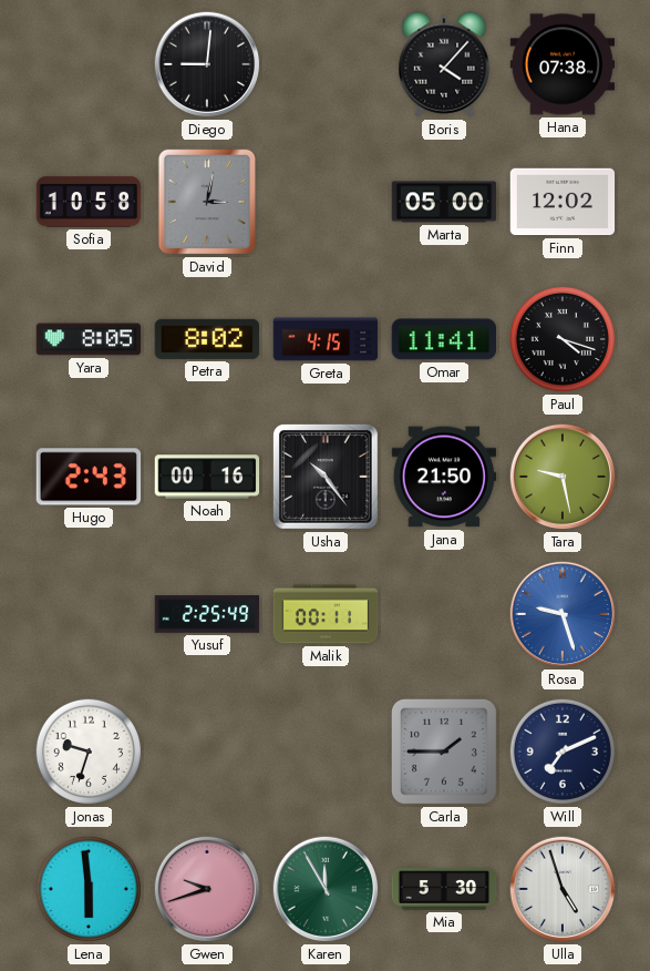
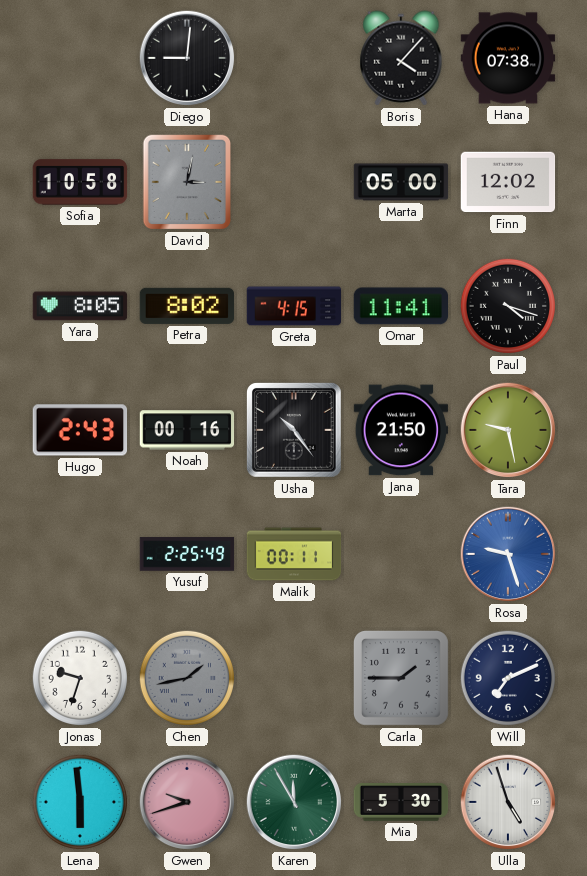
Chen: none -> 1:43
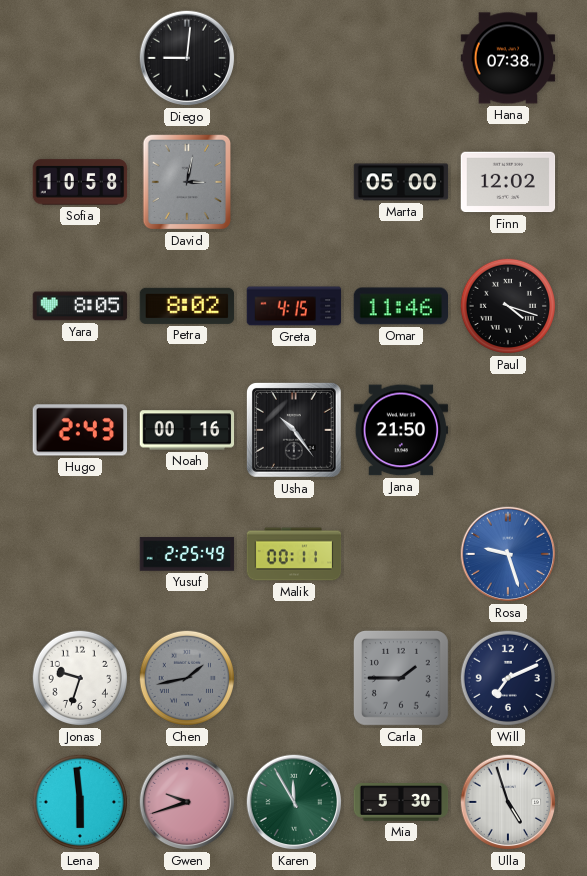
Boris: 4:07 -> none
Omar: 11:41 -> 11:46
Tara: 9:28 -> none
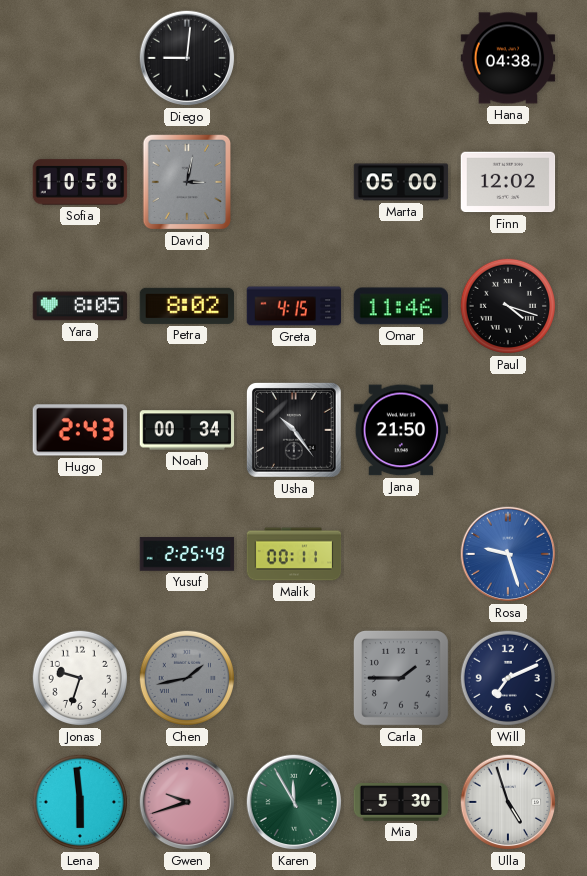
Hana: 07:38 -> 04:38
Noah: 00:16 -> 00:34
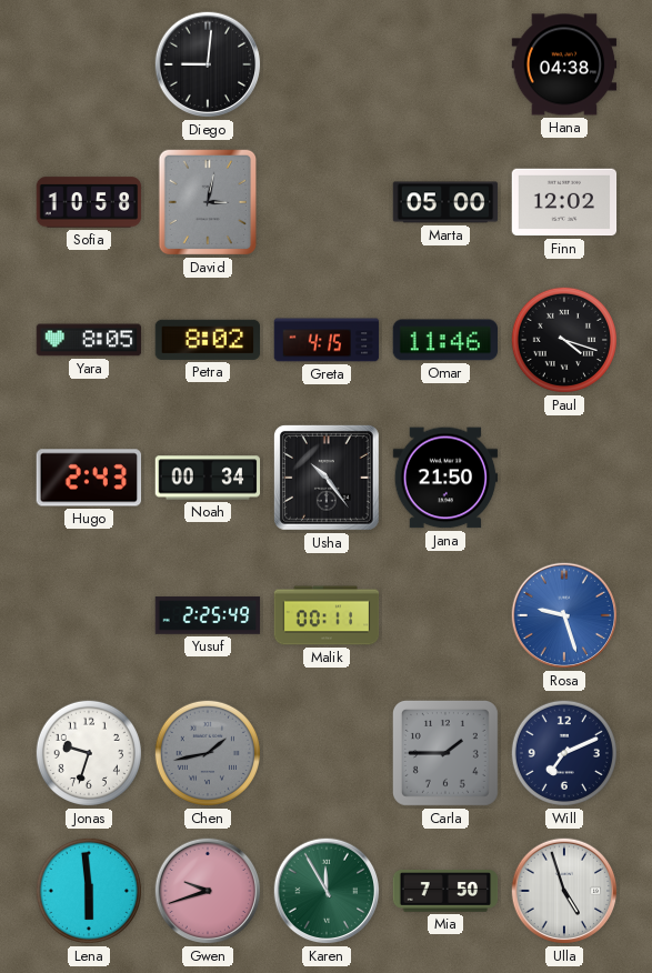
Mia: 5:30 -> 7:50
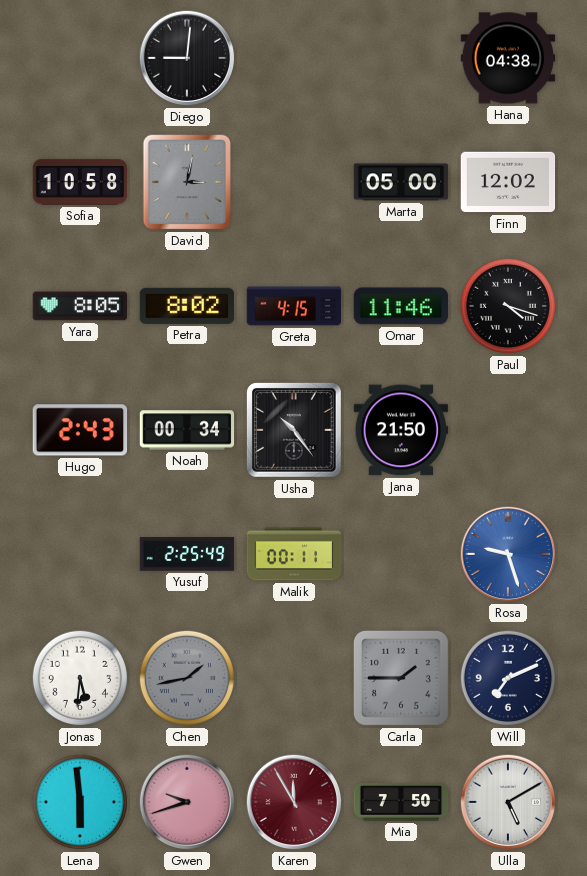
Jonas: 9:33 -> 5:31
Karen dial: green -> burgundy
Ulla: 4:57 -> 5:10
